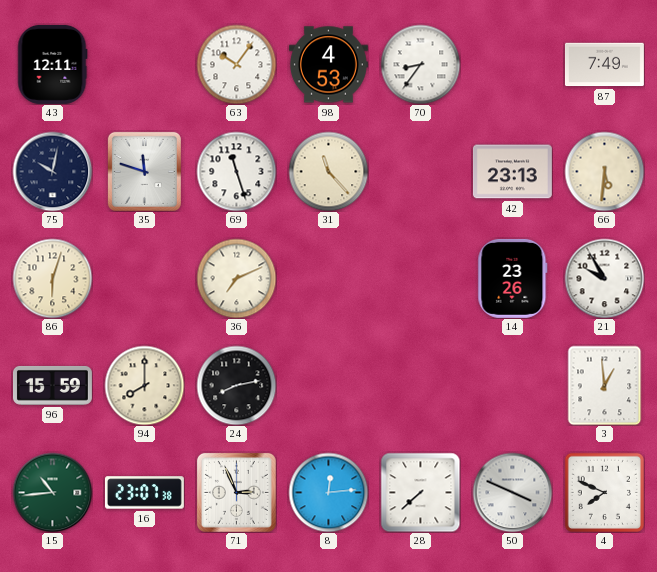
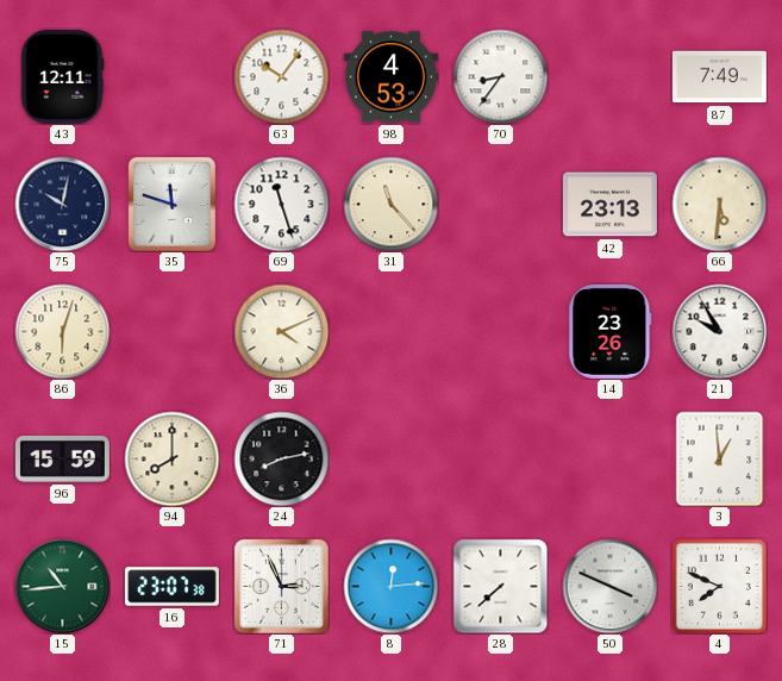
36: 7:11 -> 4:11
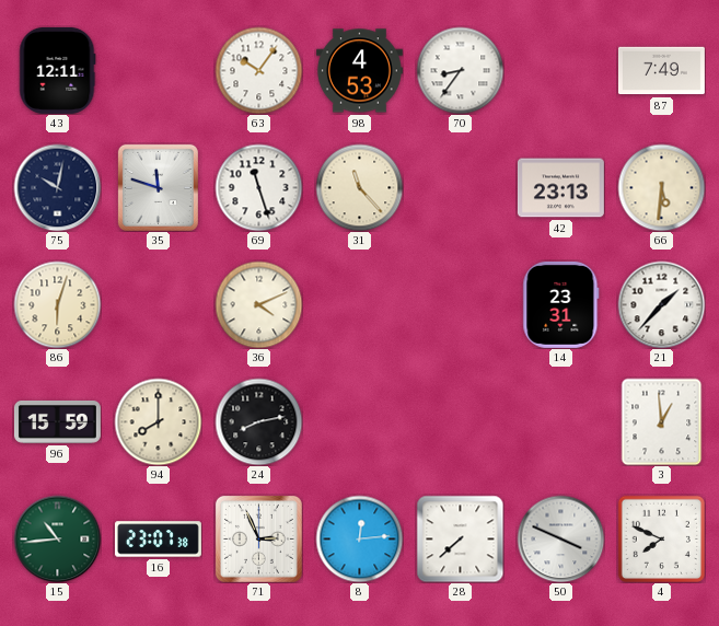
14: 23:26 -> 23:31
21: 9:55 -> 1:37
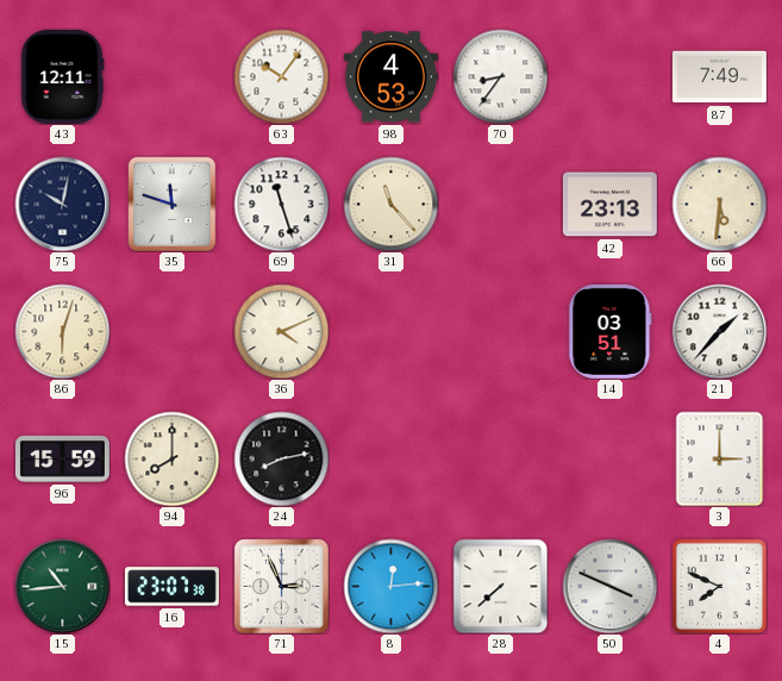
14: 23:31 -> 03:51
3: 12:59 -> 3:00
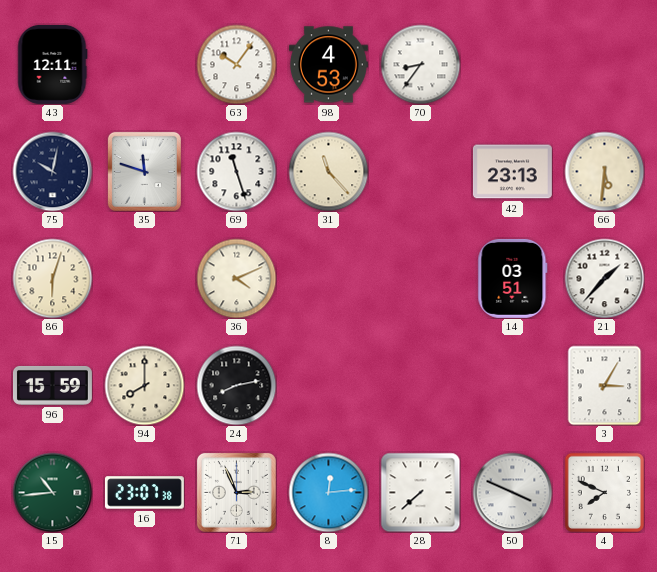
87: 7:49 -> none
3: 3:00 -> 3:05
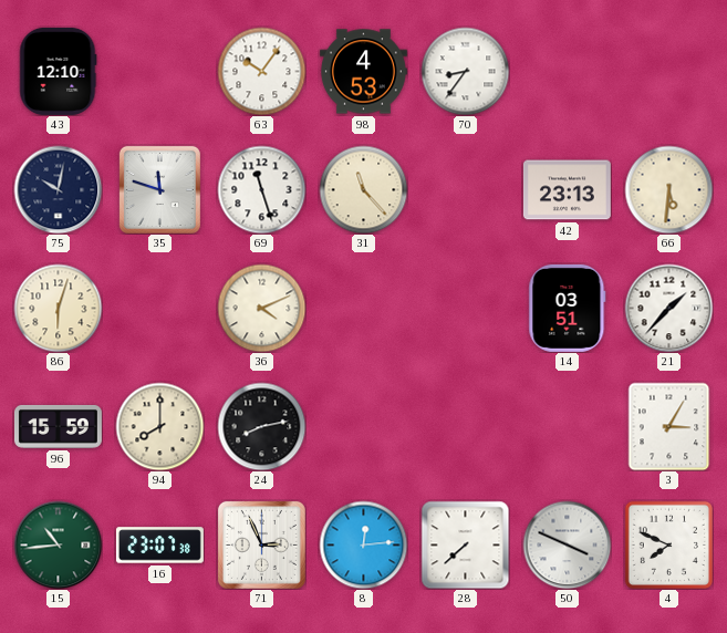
43: 12:11 -> 12:10
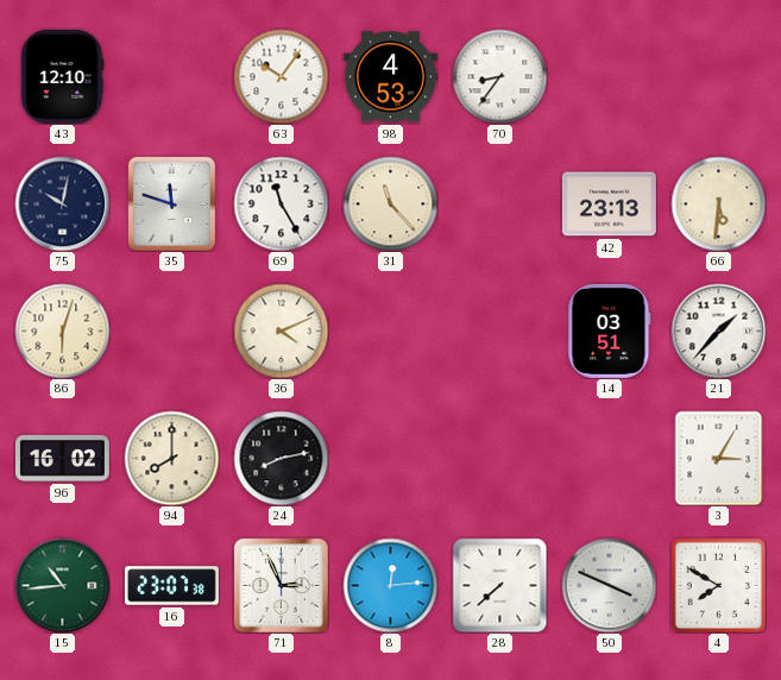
69: 11:27 -> 11:25
96: 15:59 -> 16:02
4: 7:49 -> 7:50
